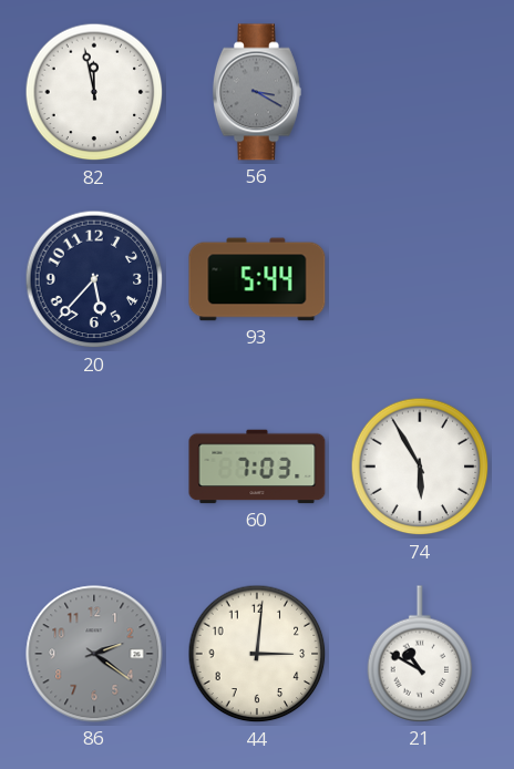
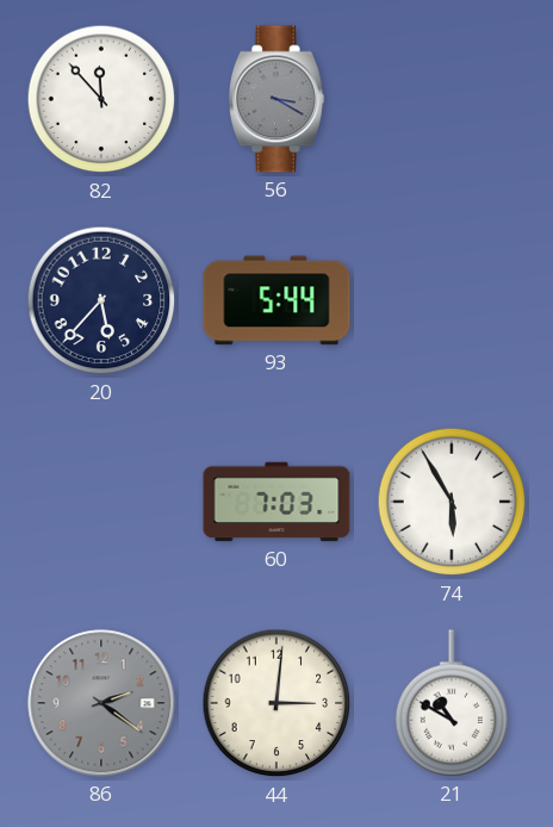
82: 11:58 -> 11:53
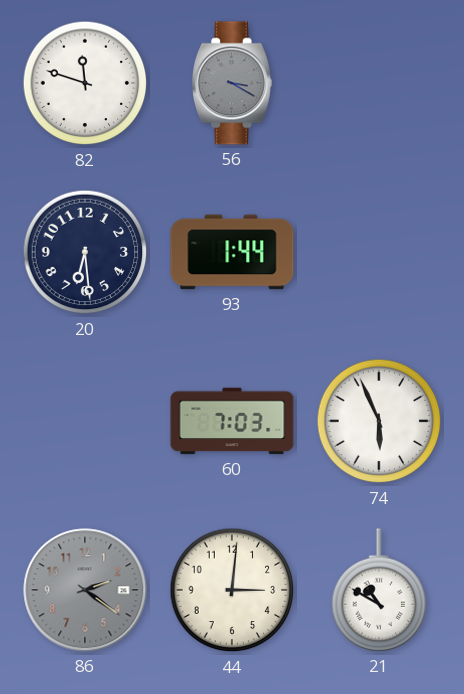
82: 11:53 -> 11:48
20: 5:37 -> 6:29
93: 5:44 -> 1:44
74: 5:55 -> 5:56
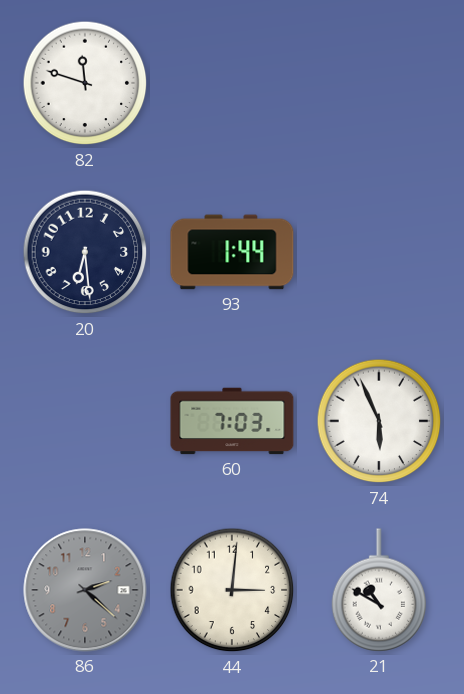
56: 3:20 -> none
86: 2:21 -> 2:22
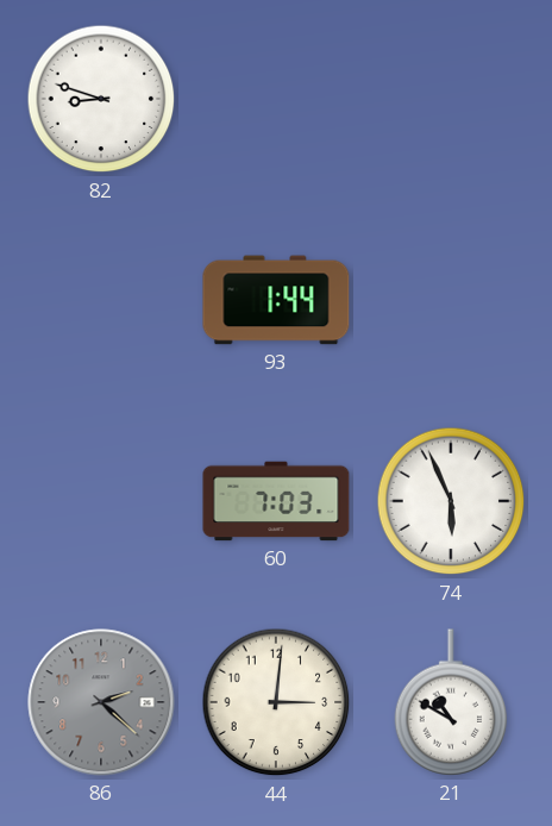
82: 11:48 -> 8:48
20: 6:29 -> none
